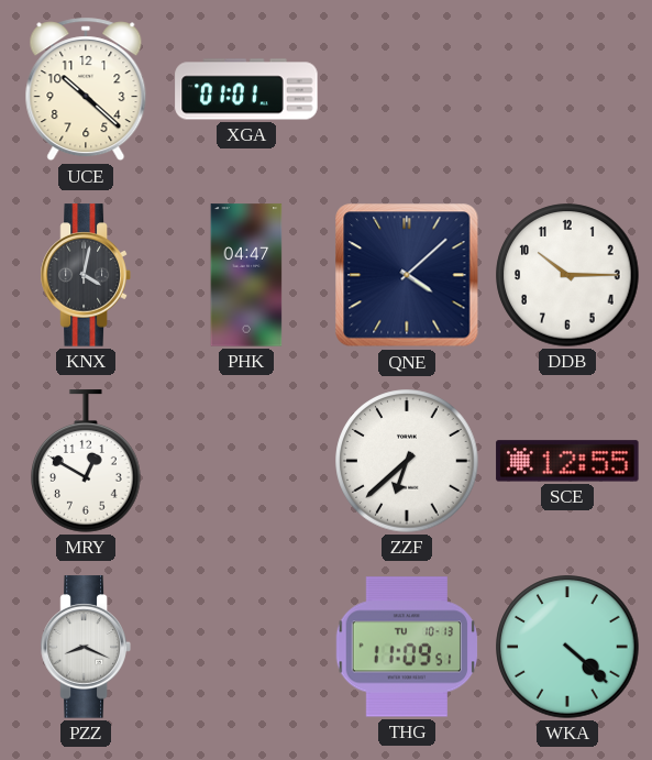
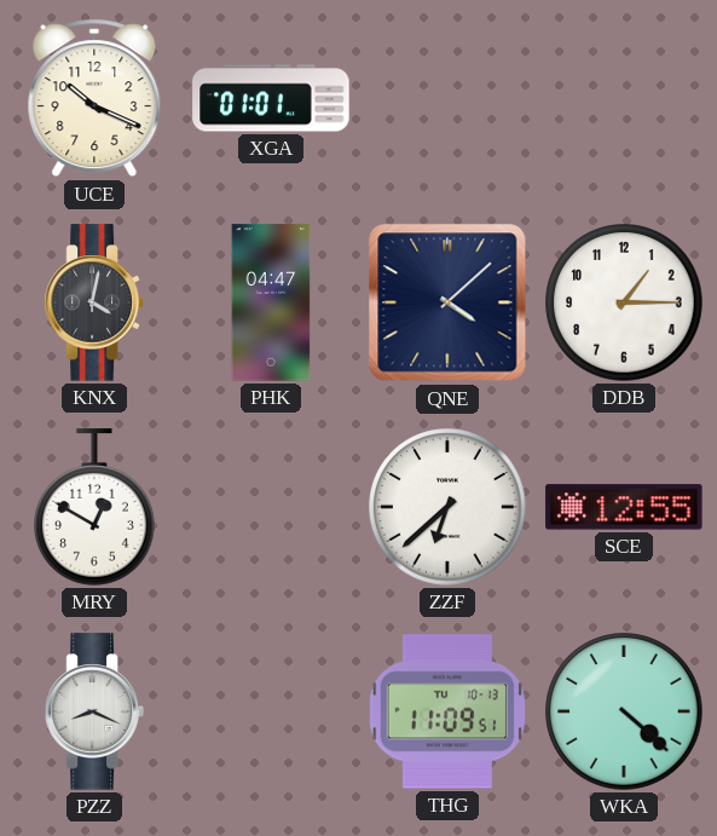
UCE: 10:22 -> 10:19
DDB: 10:15 -> 1:15
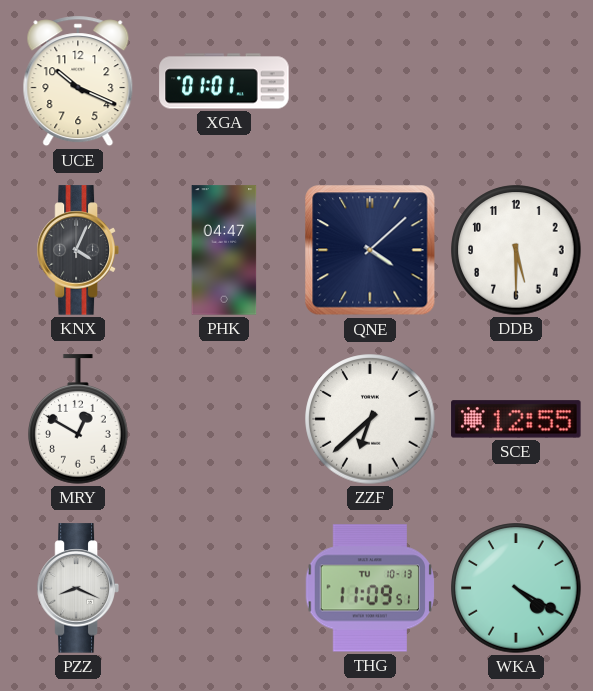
KNX: 4:02 -> 4:04
DDB: 1:15 -> 5:30
WKA: 4:22 -> 4:20
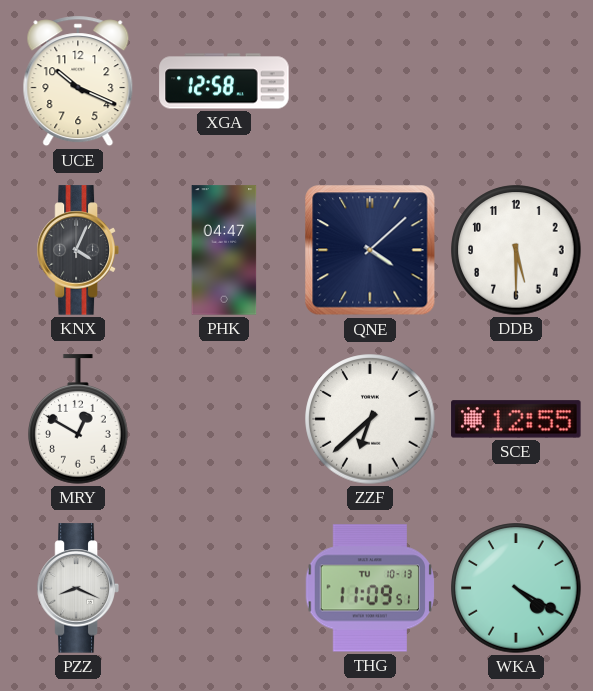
XGA: 01:01 -> 12:58
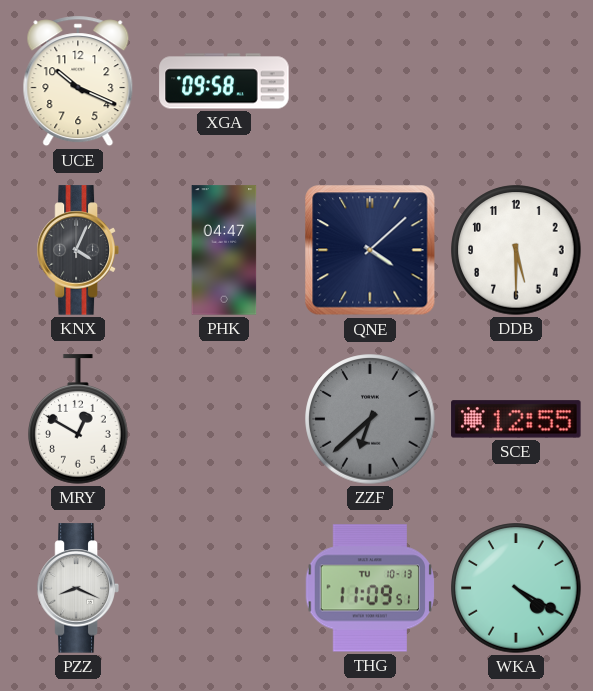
XGA: 12:58 -> 09:58
ZZF dial: white -> grey
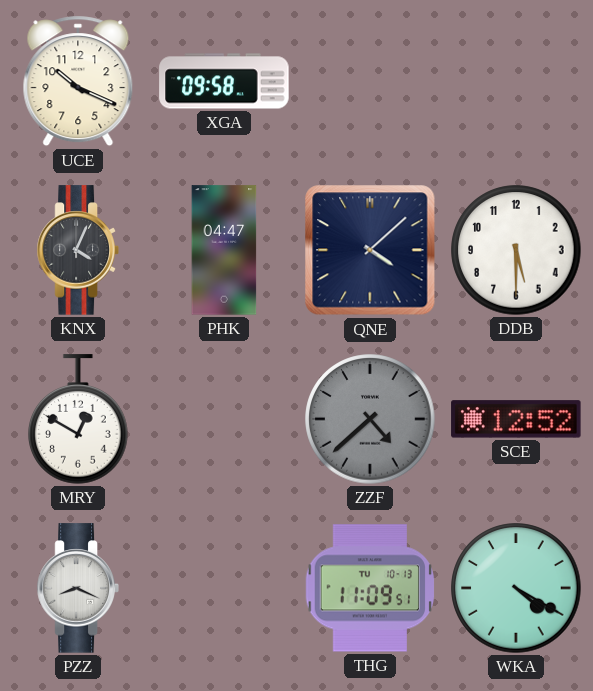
ZZF: 6:38 -> 4:38
SCE: 12:55 -> 12:52
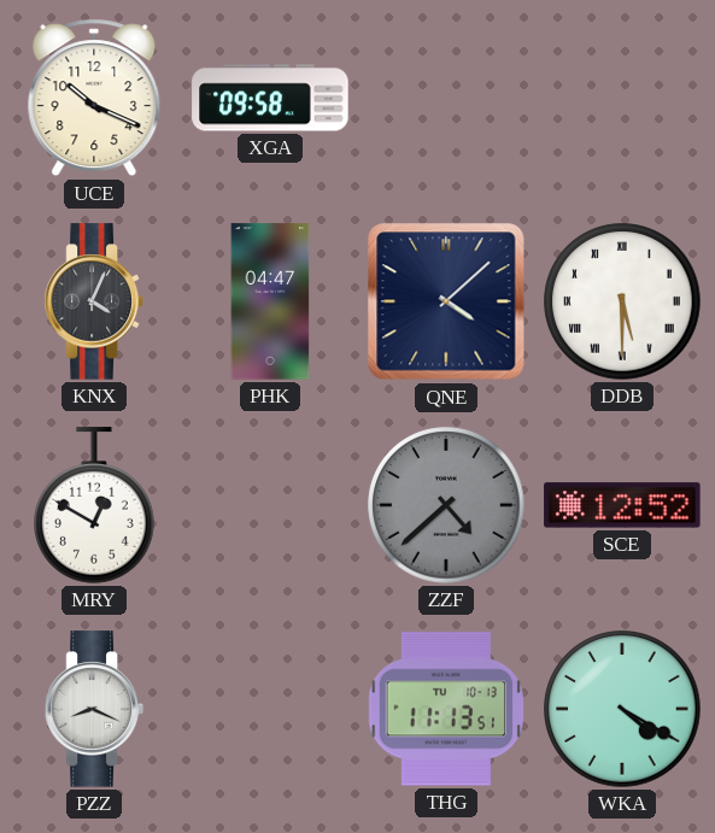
DDB numerals: Arabic -> Roman
THG: 11:09 -> 11:13
